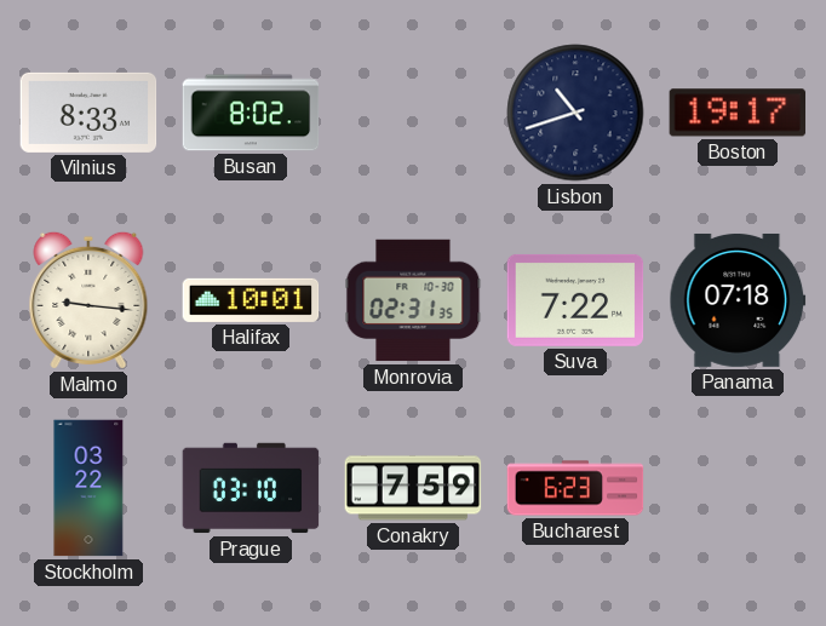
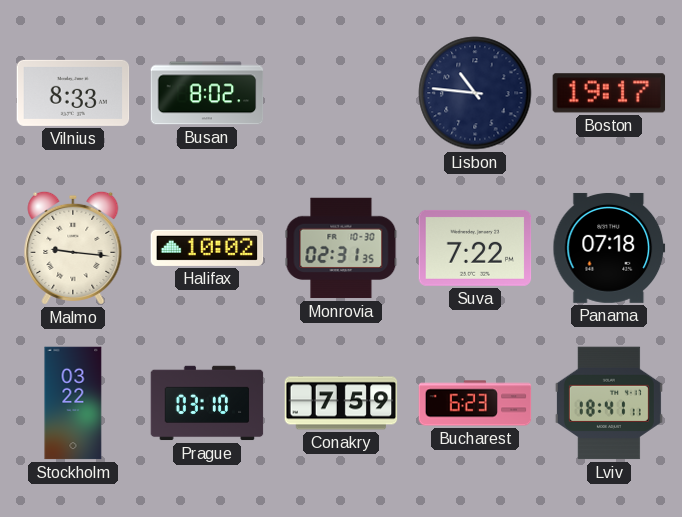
Lisbon: 10:42 -> 10:46
Halifax: 10:01 -> 10:02
Lviv: none -> 18:41
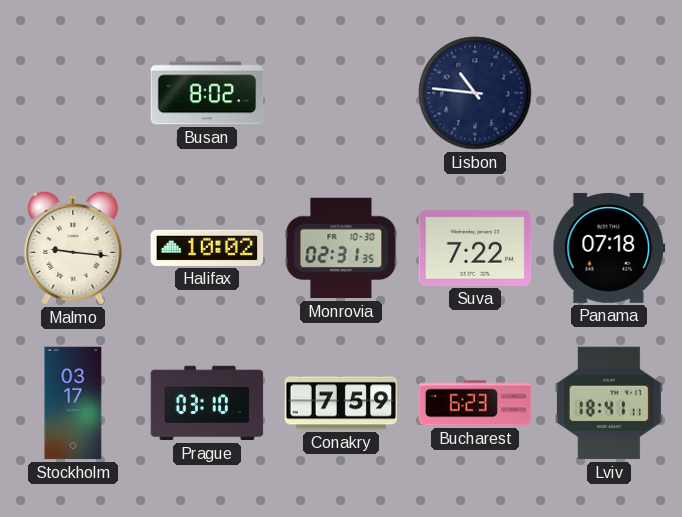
Vilnius: 8:33 -> none
Boston: 19:17 -> none
Stockholm: 03:22 -> 03:17
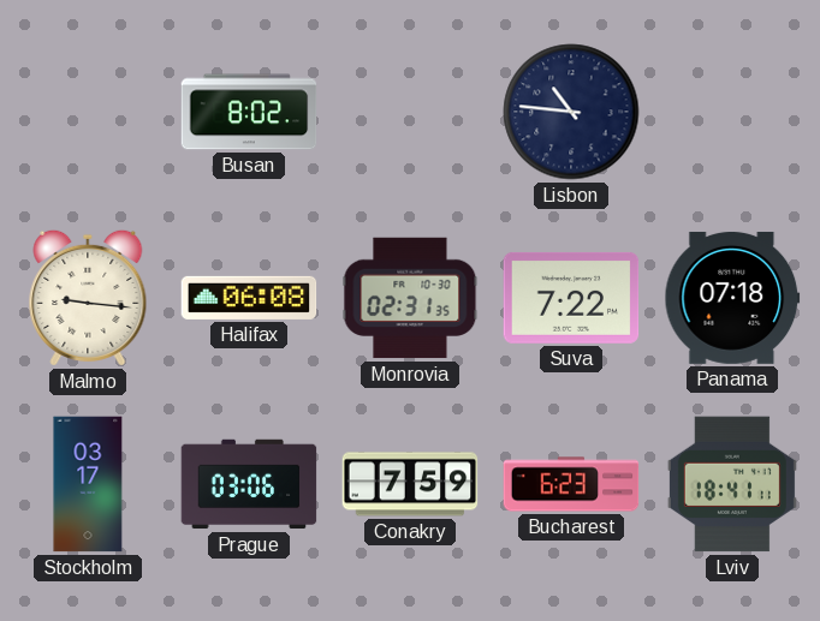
Halifax: 10:02 -> 06:08
Prague: 03:10 -> 03:06
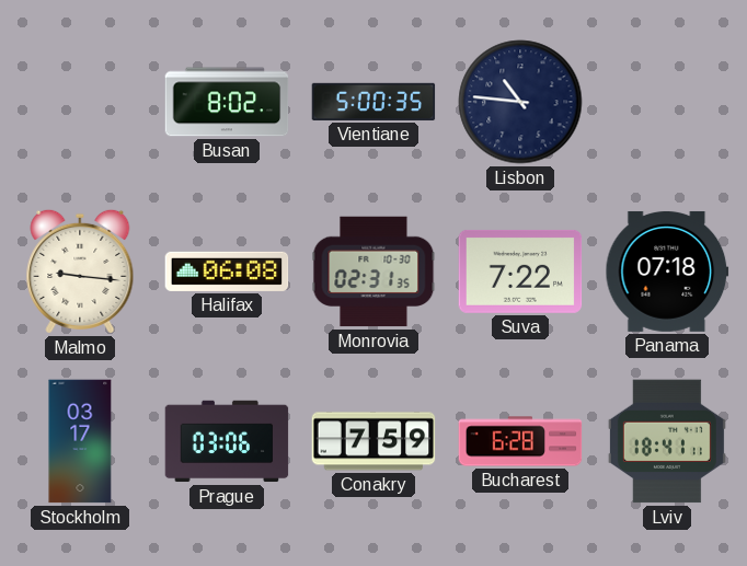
Vientiane: none -> 5:00
Bucharest: 6:23 -> 6:28
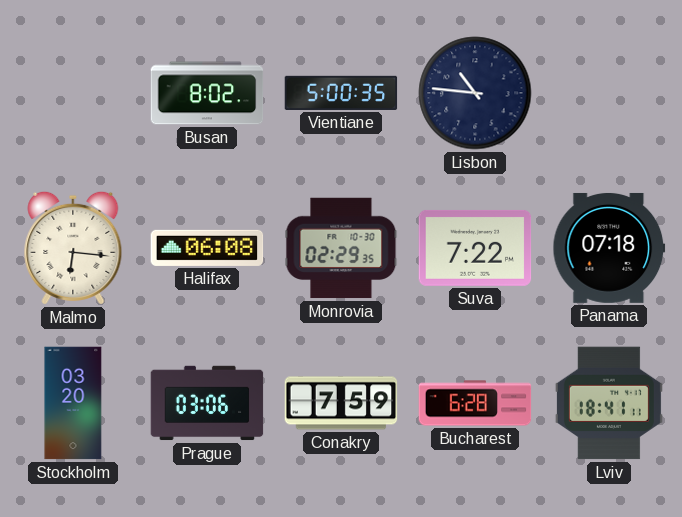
Malmo: 9:16 -> 6:16
Monrovia: 02:31 -> 02:29
Stockholm: 03:17 -> 03:20
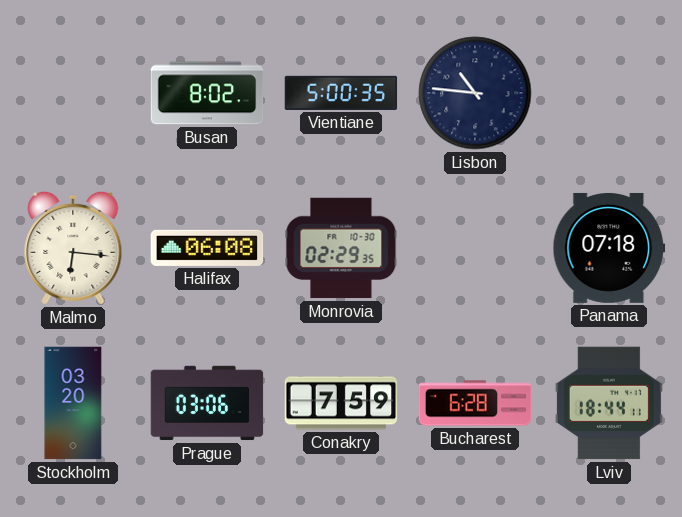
Suva: 7:22 -> none
Lviv: 18:41 -> 18:44
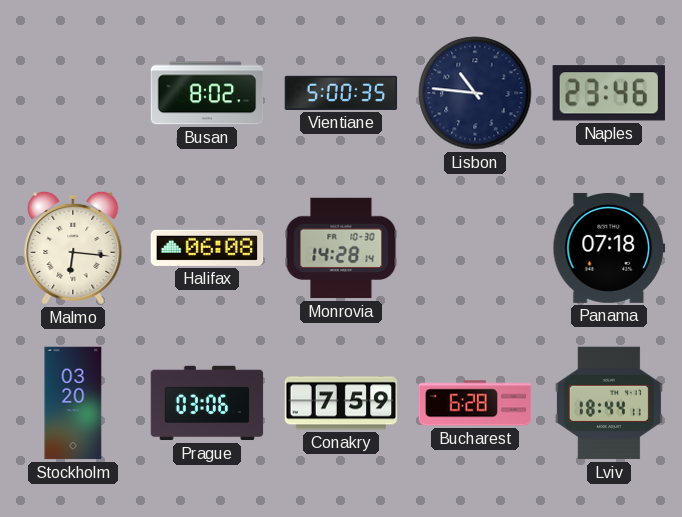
Naples: none -> 23:46
Monrovia: 02:29 -> 14:28
